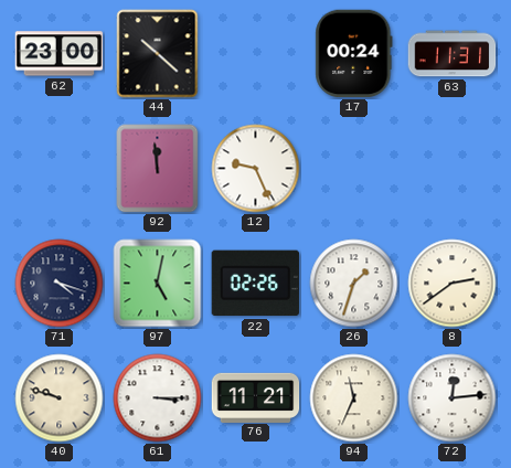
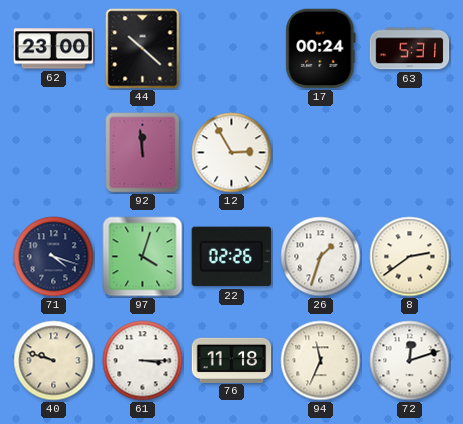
63: 11:31 -> 5:31
12: 9:26 -> 2:55
97: 5:02 -> 4:03
76: 11:21 -> 11:18
72: 12:14 -> 12:12
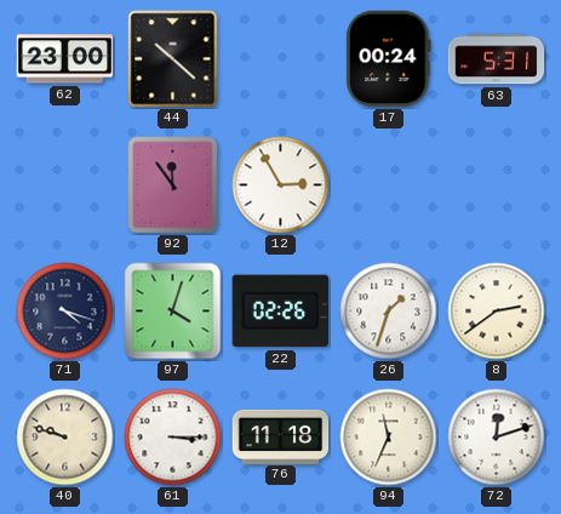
92: 11:59 -> 11:54
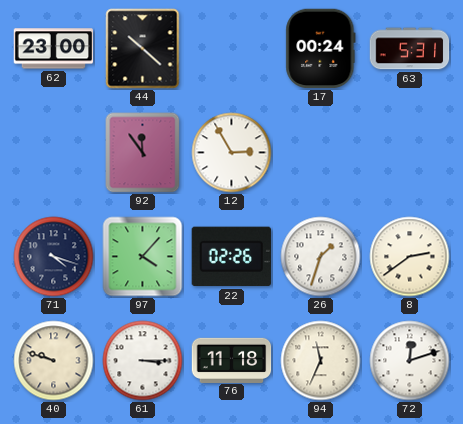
97: 4:03 -> 4:07
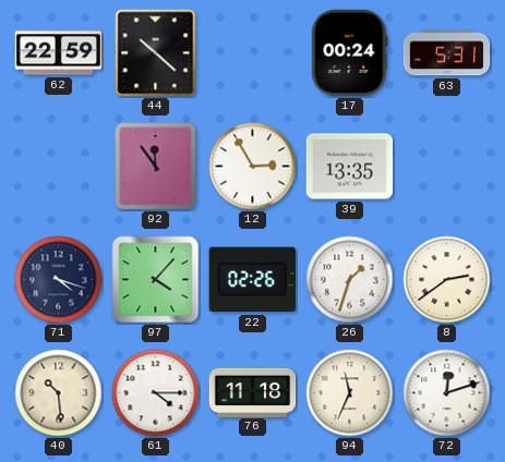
62: 23:00 -> 22:59
39: none -> 13:35
40: 9:48 -> 10:29
61: 3:15 -> 4:15
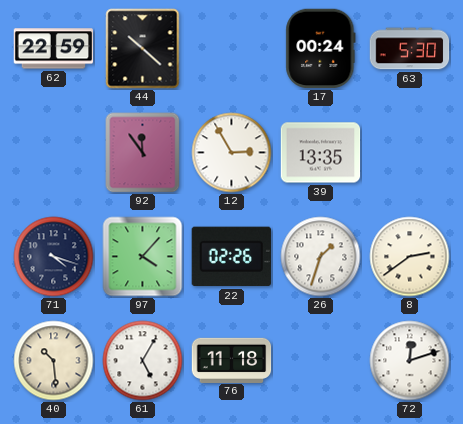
63: 5:31 -> 5:30
61: 4:15 -> 5:05
94: 11:34 -> none
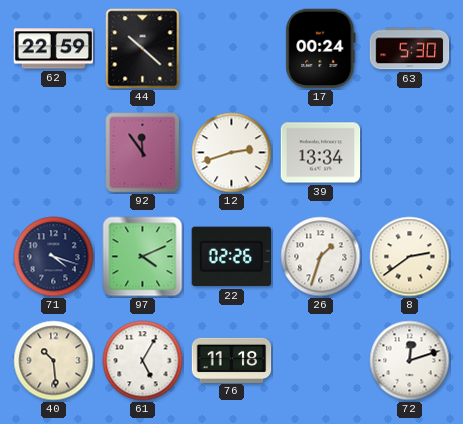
12: 2:55 -> 2:42
39: 13:35 -> 13:34
97: 4:07 -> 4:11
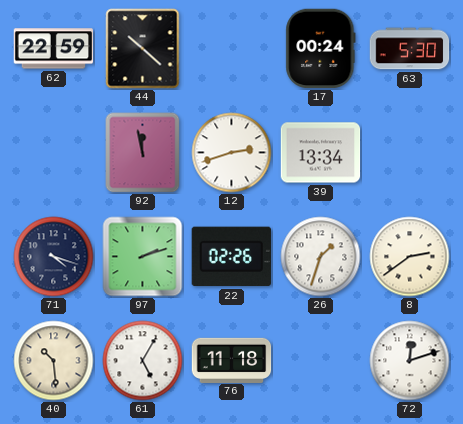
92: 11:54 -> 11:58
97: 4:11 -> 2:12
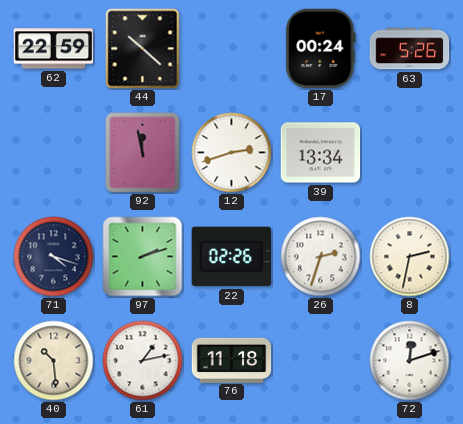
63: 5:30 -> 5:26
26: 1:33 -> 2:33
8: 2:39 -> 2:32
61: 5:05 -> 1:13
